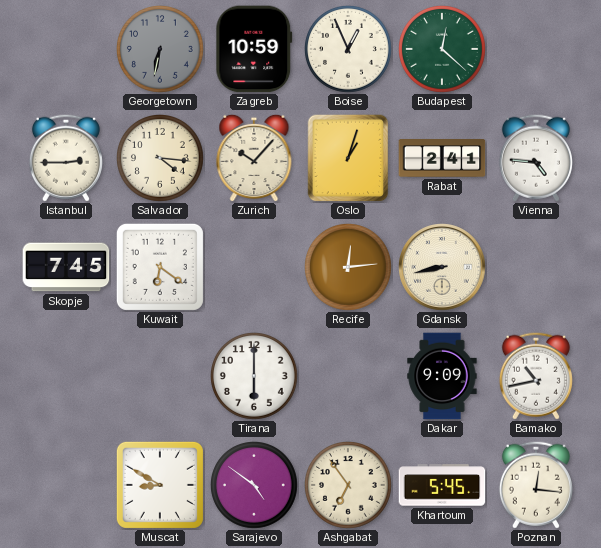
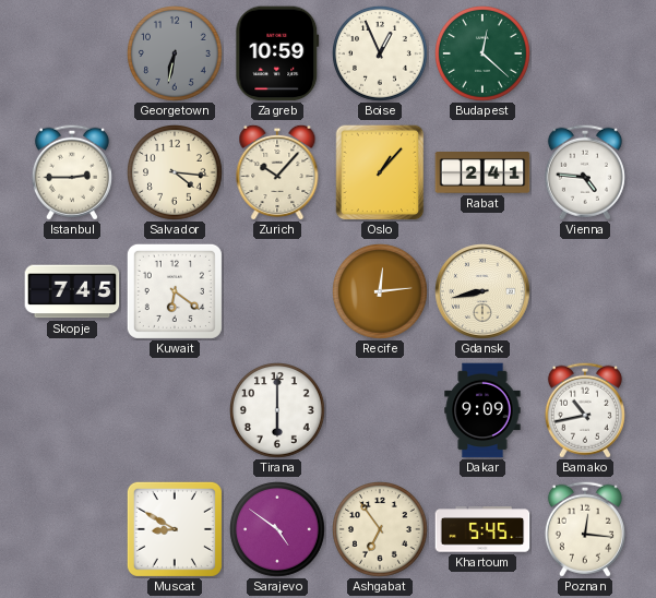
Oslo: 1:03 -> 1:07
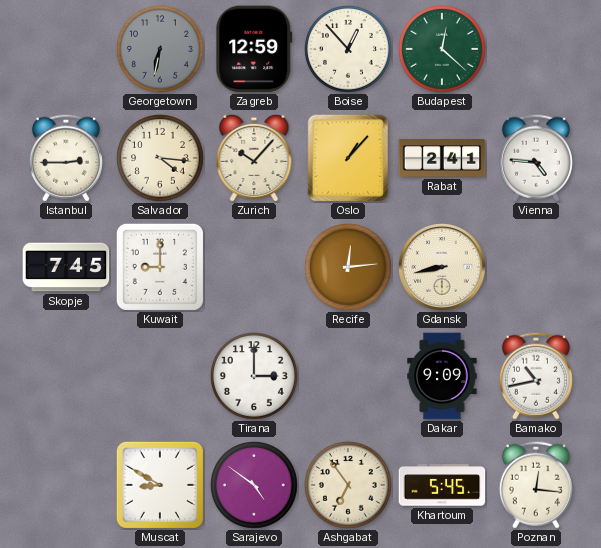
Zagreb: 10:59 -> 12:59
Boise: 12:56 -> 12:53
Kuwait: 6:21 -> 9:00
Tirana: 6:00 -> 3:00
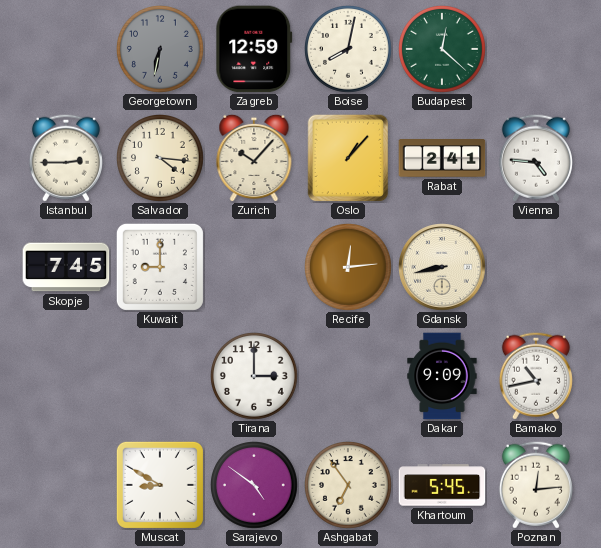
Boise: 12:53 -> 8:02
Poznan: 12:16 -> 12:14
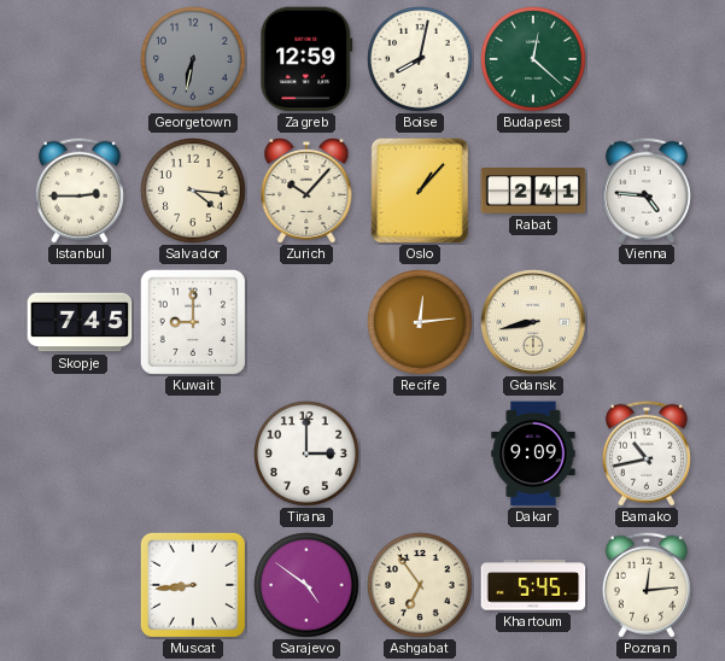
Muscat: 8:50 -> 8:44
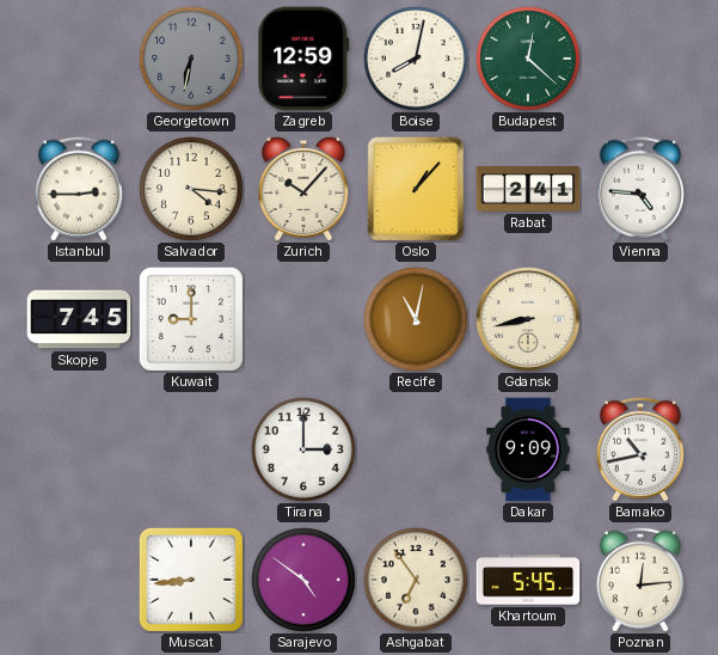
Recife: 12:14 -> 11:02
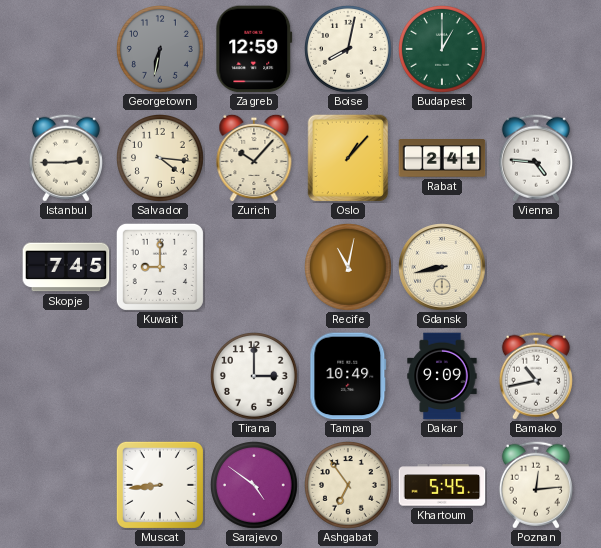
Budapest: 12:22 -> 1:00
Tampa: none -> 10:49
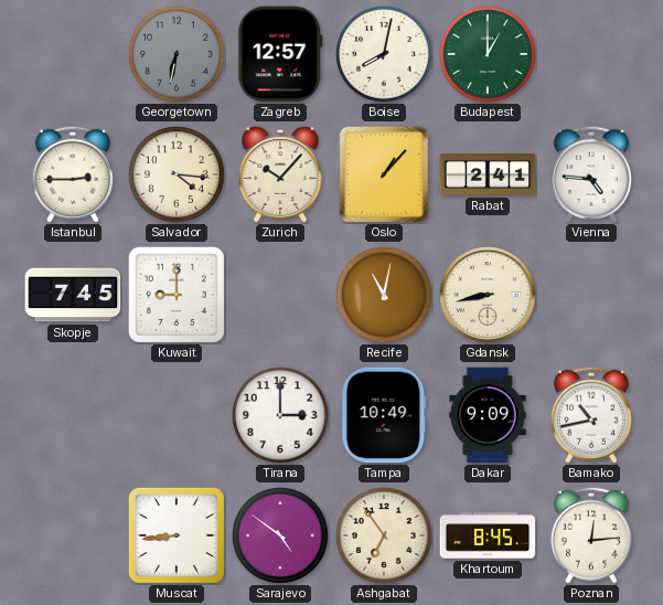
Zagreb: 12:59 -> 12:57
Khartoum: 5:45 -> 8:45
